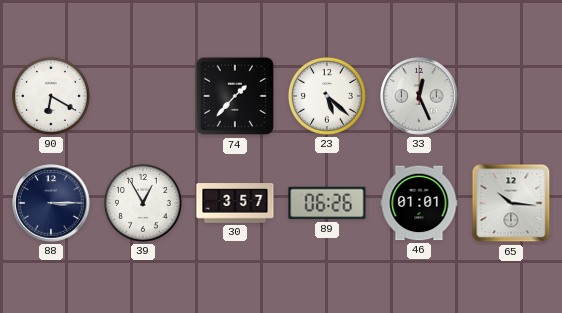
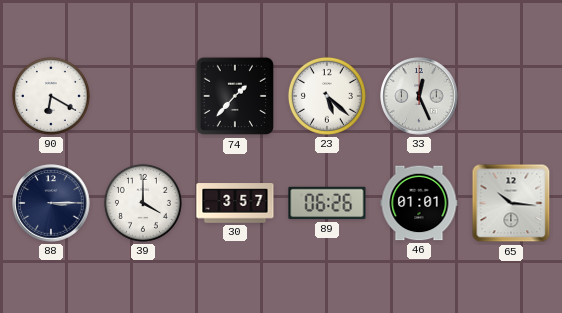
39: 12:55 -> 4:00
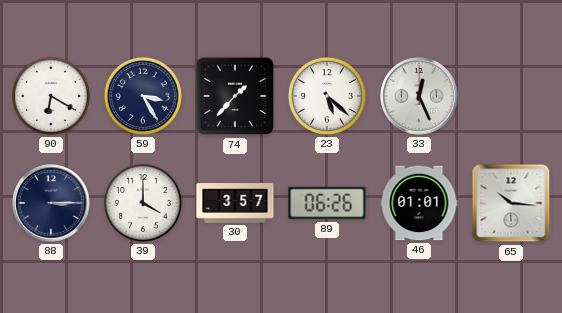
59: none -> 3:25
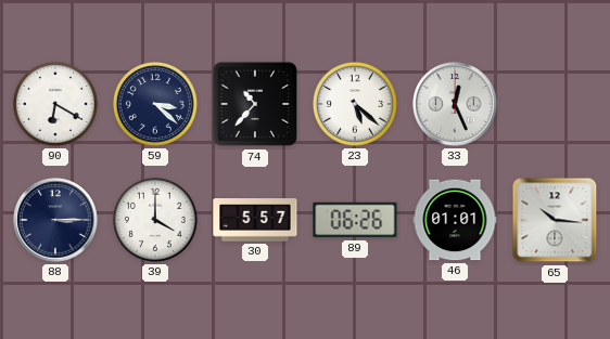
59: 3:25 -> 3:22
74: 1:37 -> 10:37
30: 3:57 -> 5:57
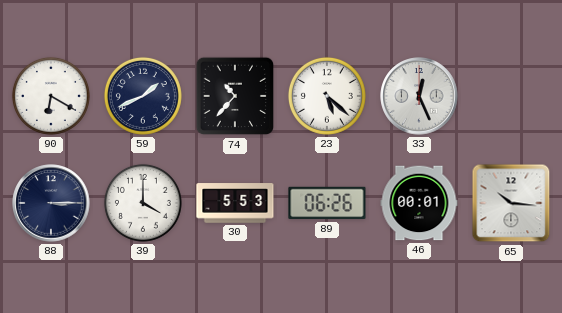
59: 3:22 -> 1:41
30: 5:57 -> 5:53
46: 01:01 -> 00:01
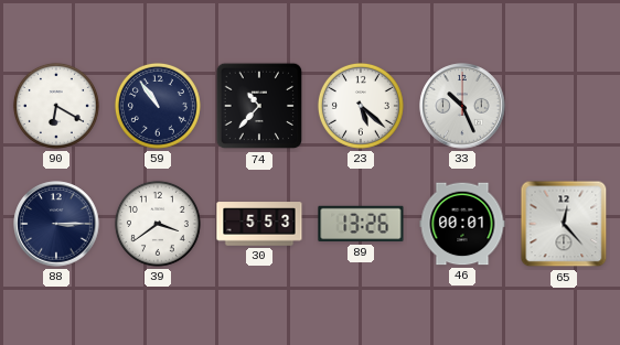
59: 1:41 -> 10:54
33: 12:26 -> 10:26
39: 4:00 -> 3:39
89: 06:26 -> 13:26
65: 10:16 -> 12:23
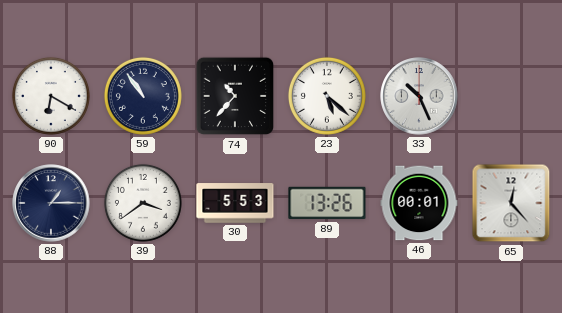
88: 3:15 -> 1:15
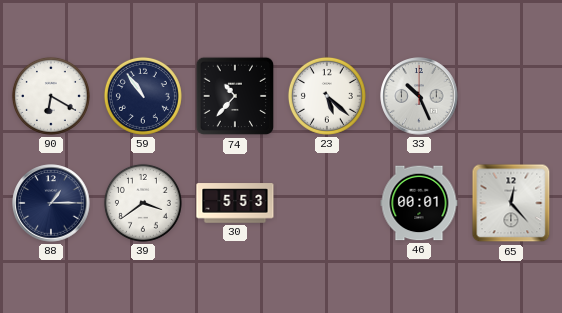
89: 13:26 -> none
